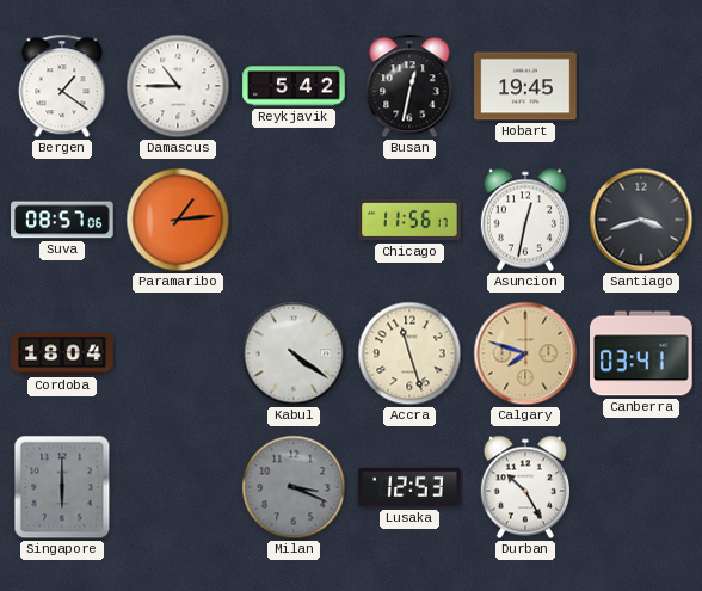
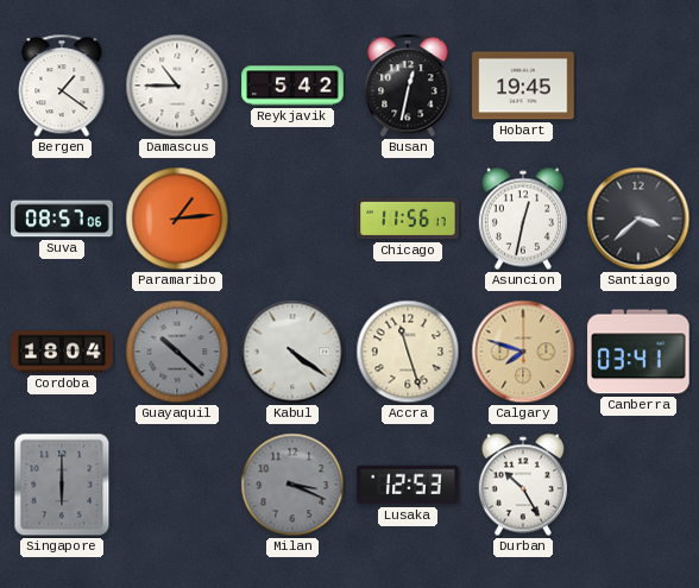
Santiago: 3:42 -> 3:38
Guayaquil: none -> 10:22
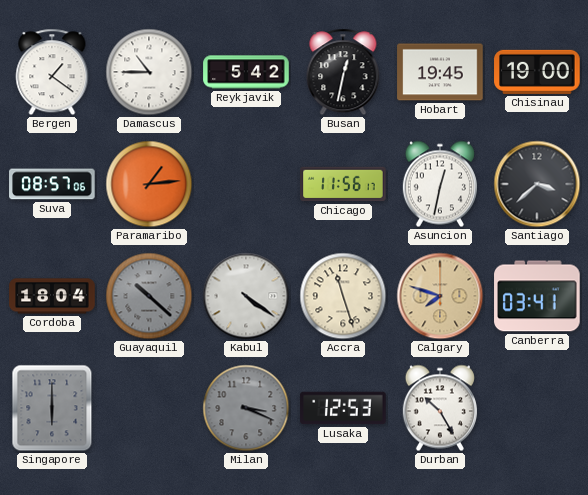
Chisinau: none -> 19:00
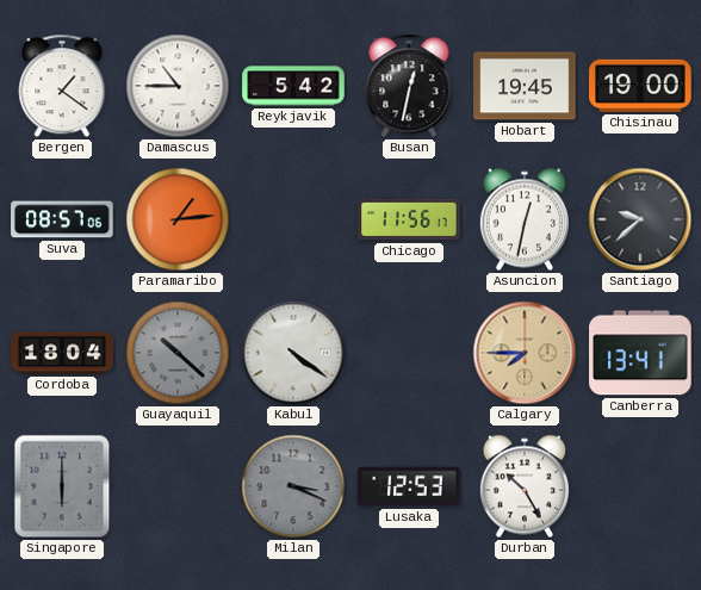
Santiago: 3:38 -> 9:38
Accra: 11:27 -> none
Calgary: 7:48 -> 7:45
Canberra: 03:41 -> 13:41
